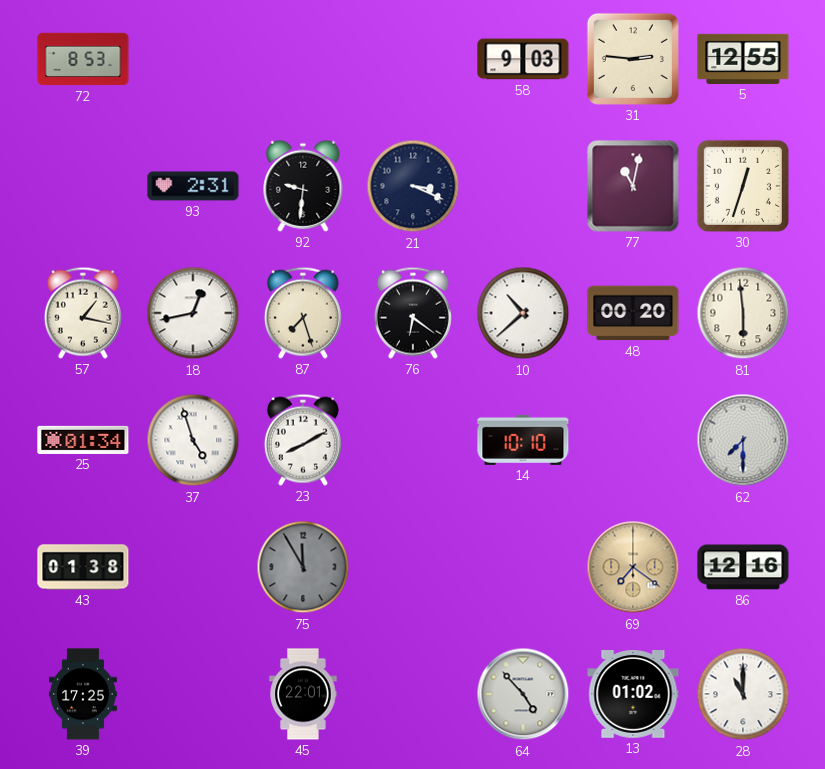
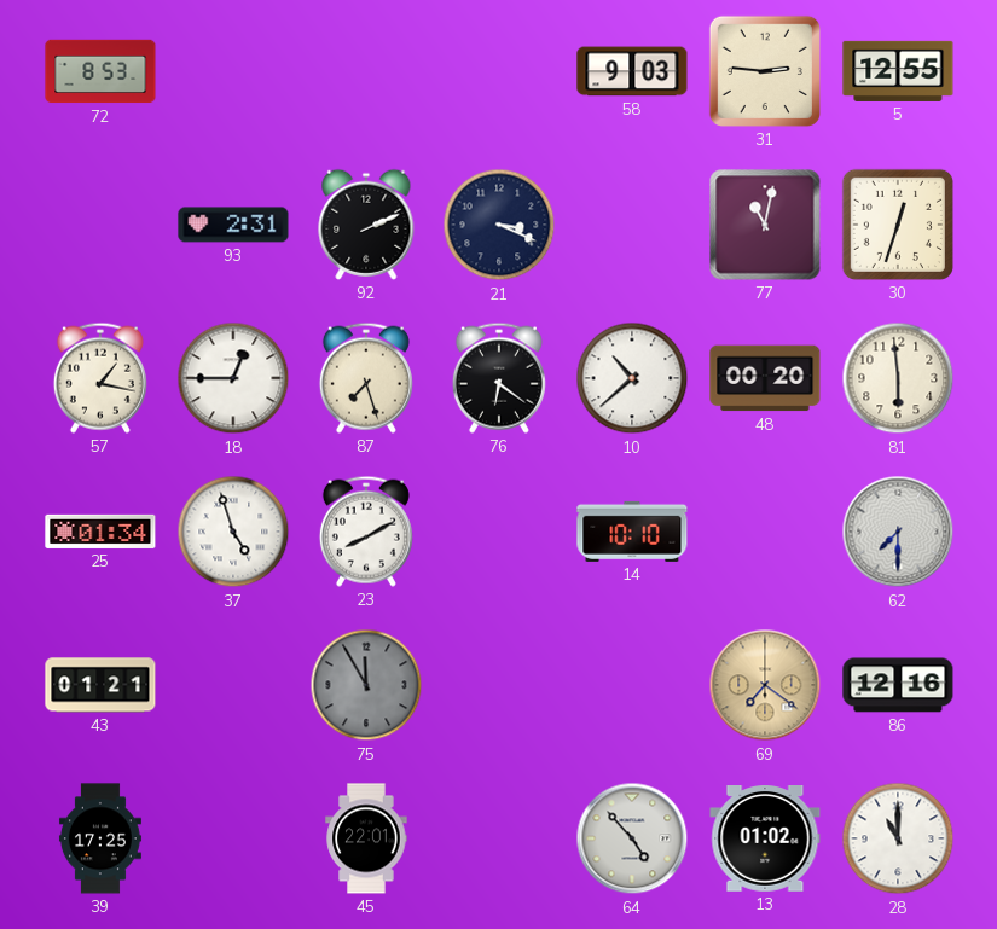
92: 9:31 -> 2:11
18: 12:43 -> 12:45
43: 01:38 -> 01:21
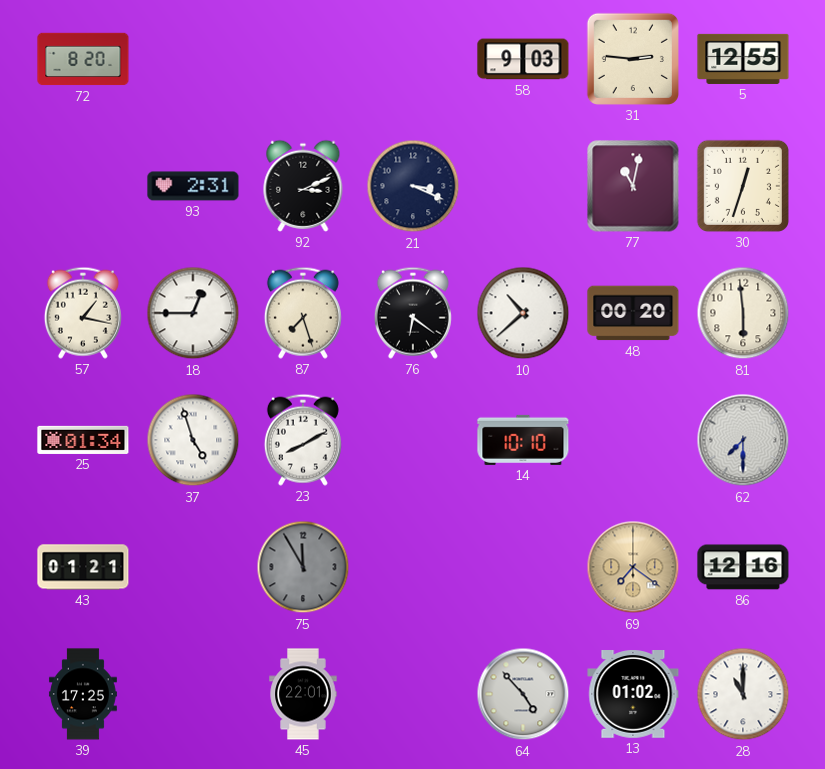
72: 8:53 -> 8:20
92: 2:11 -> 3:11
